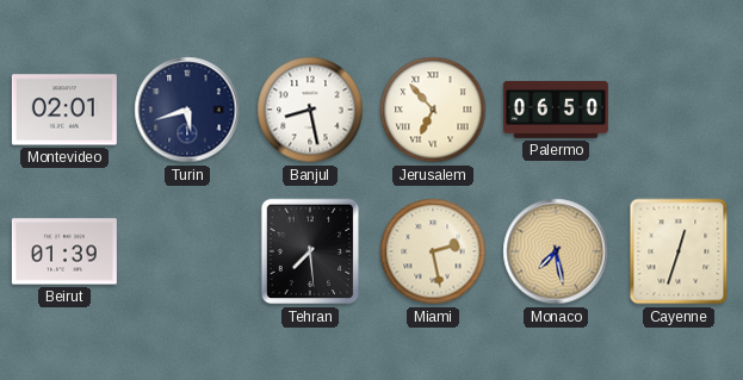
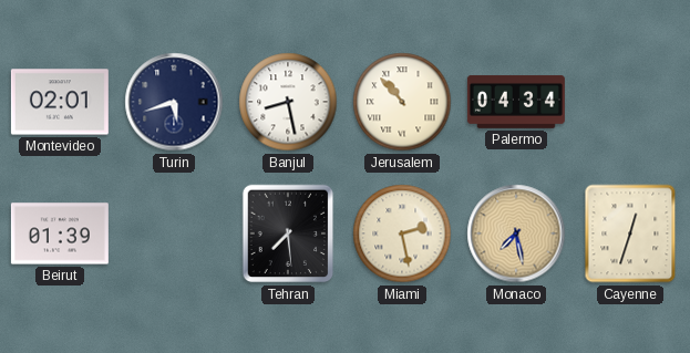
Jerusalem: 6:53 -> 10:53
Palermo: 06:50 -> 04:34
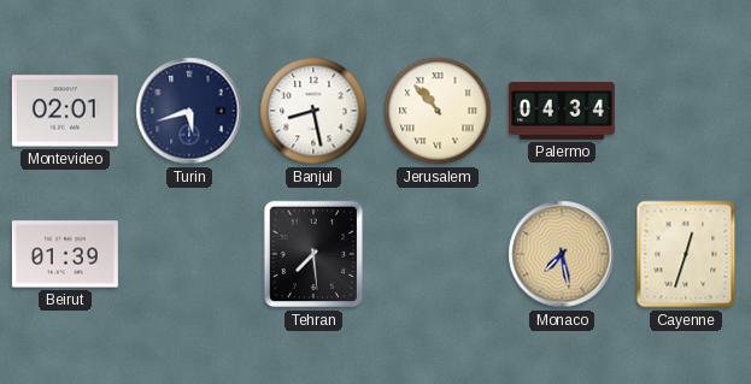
Miami: 2:28 -> none
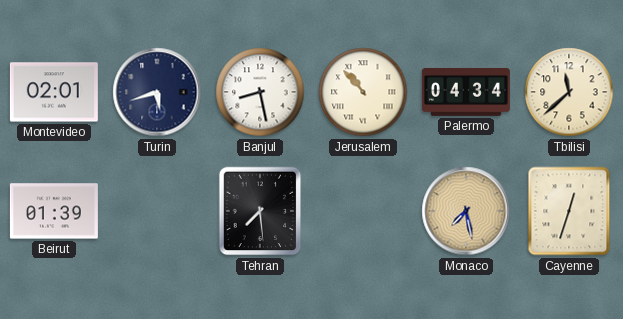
Tbilisi: none -> 11:38
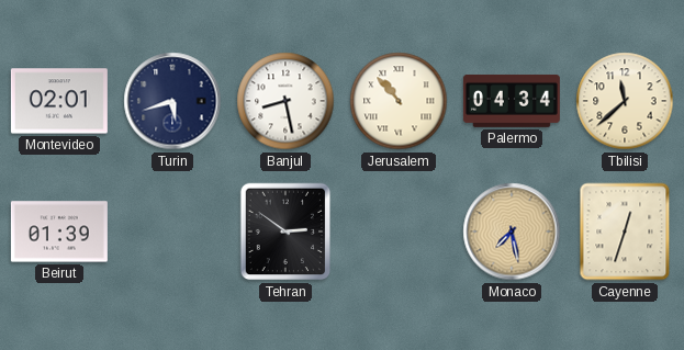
Tehran: 7:29 -> 2:51
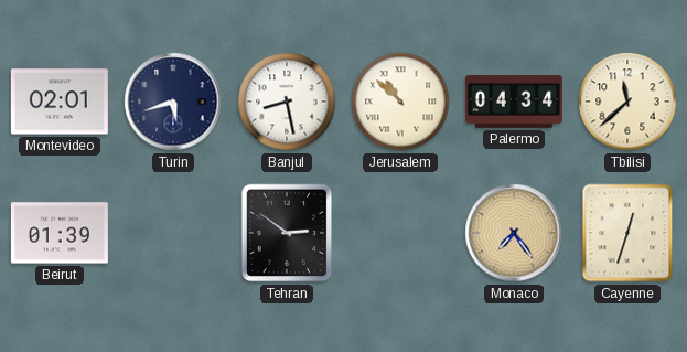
Jerusalem: 10:53 -> 10:52
Monaco: 7:28 -> 7:24
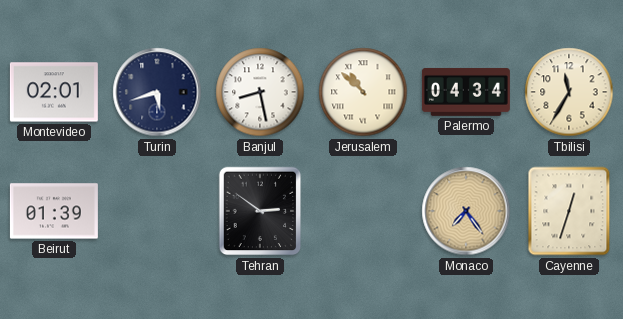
Tbilisi: 11:38 -> 11:35
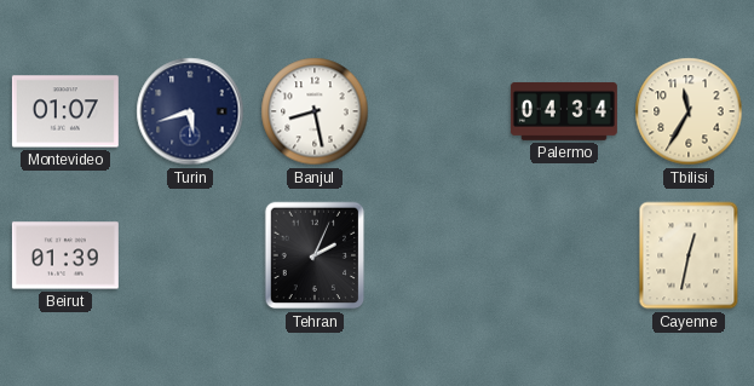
Montevideo: 02:01 -> 01:07
Jerusalem: 10:52 -> none
Tehran: 2:51 -> 2:04
Monaco: 7:24 -> none
Cayenne: 12:33 -> 12:32
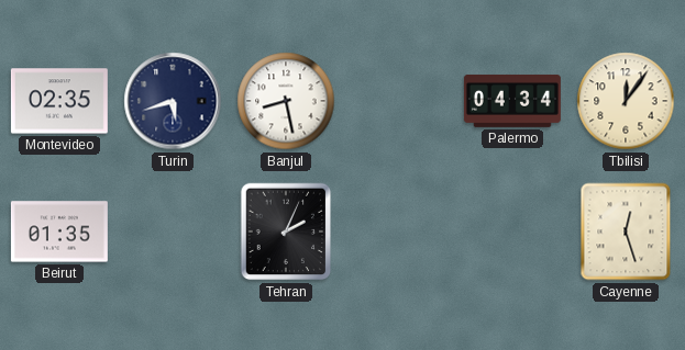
Montevideo: 01:07 -> 02:35
Tbilisi: 11:35 -> 12:06
Beirut: 01:39 -> 01:35
Cayenne: 12:32 -> 12:27
